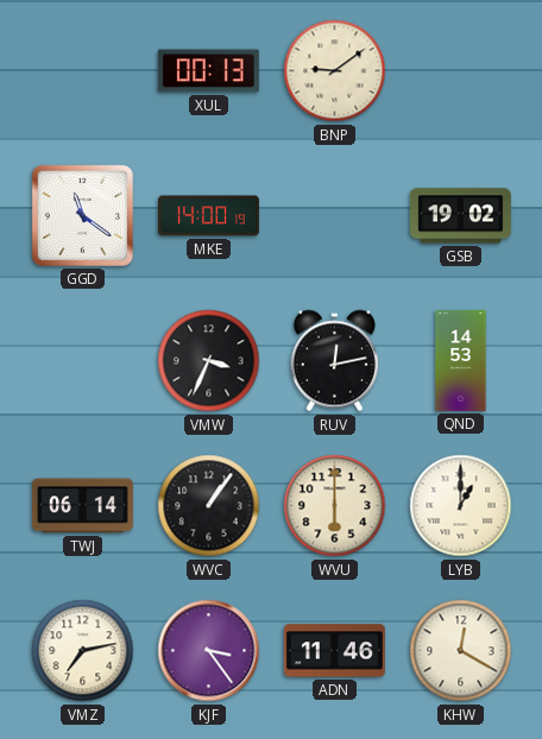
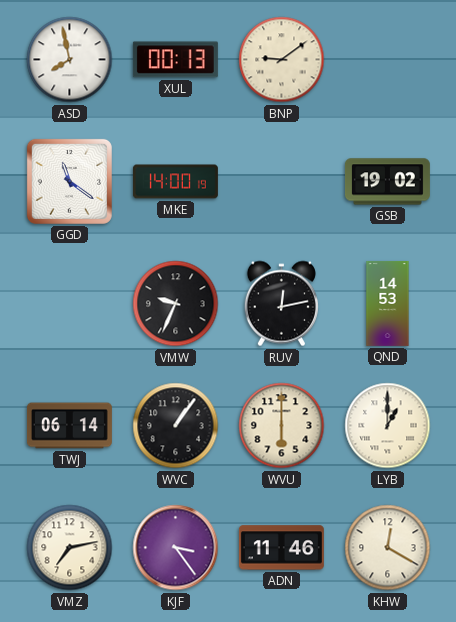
ASD: none -> 7:58
VMW: 3:34 -> 9:34
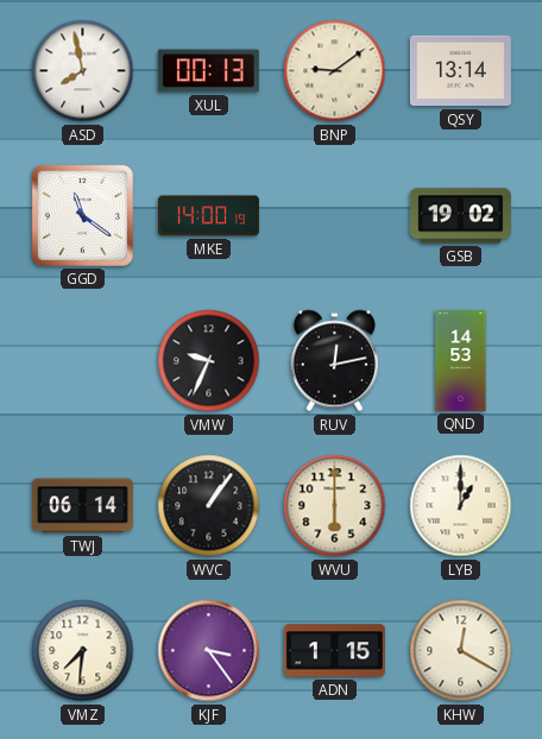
QSY: none -> 13:14
VMZ: 7:13 -> 7:31
ADN: 11:46 -> 1:15
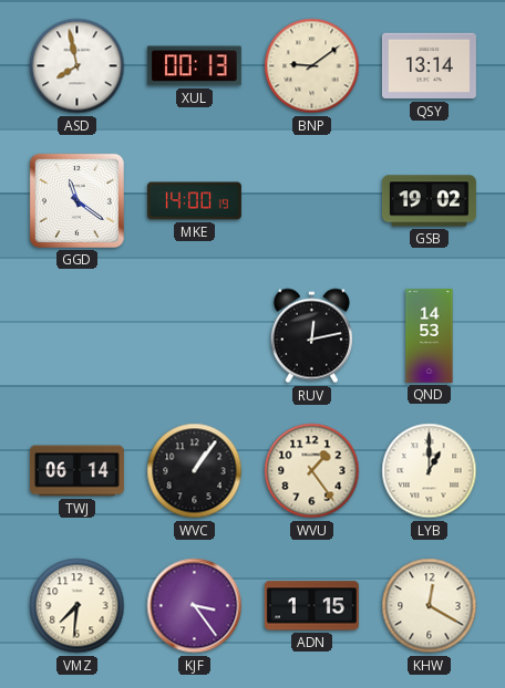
VMW: 9:34 -> none
WVU: 6:00 -> 1:24
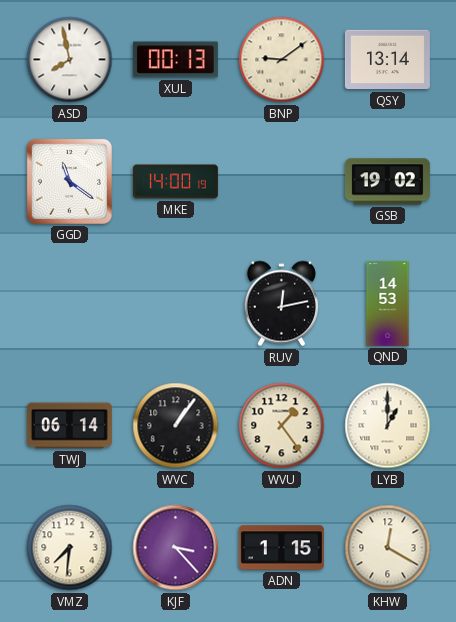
KJF: 3:24 -> 3:23
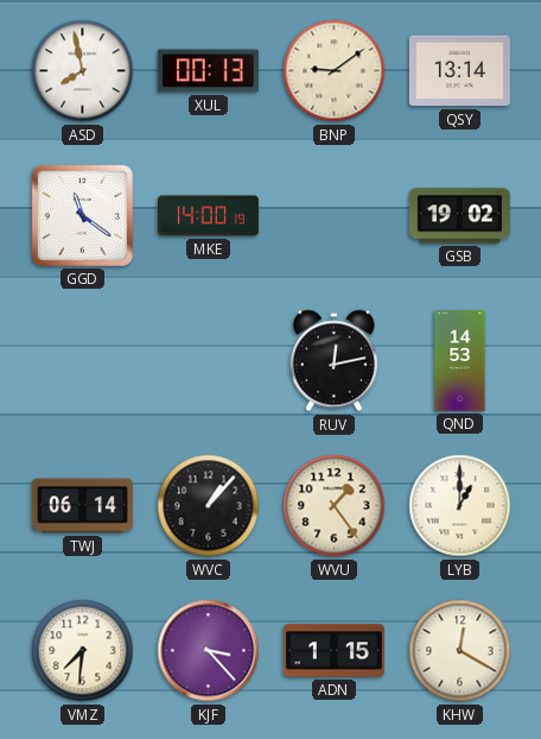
WVC: 1:06 -> 1:07
